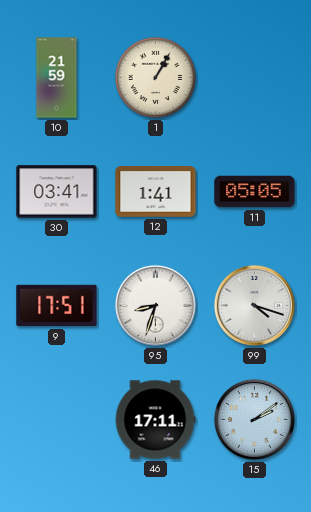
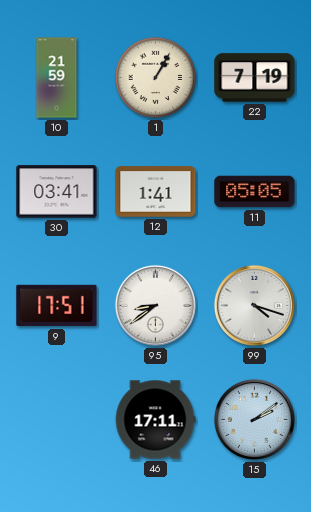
22: none -> 7:19
95: 8:33 -> 8:39
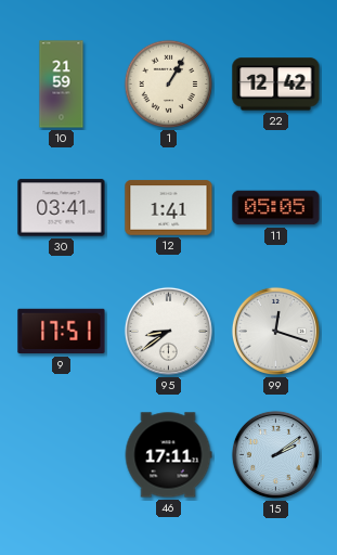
22: 7:19 -> 12:42
99: 4:18 -> 12:18
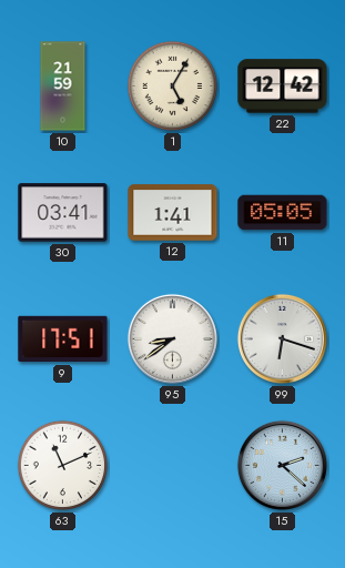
1: 1:05 -> 5:05
99: 12:18 -> 6:18
63: none -> 11:11
46: 17:11 -> none
15: 2:09 -> 2:22
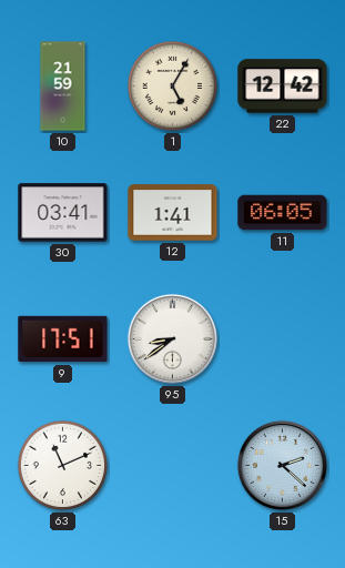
11: 05:05 -> 06:05
99: 6:18 -> none
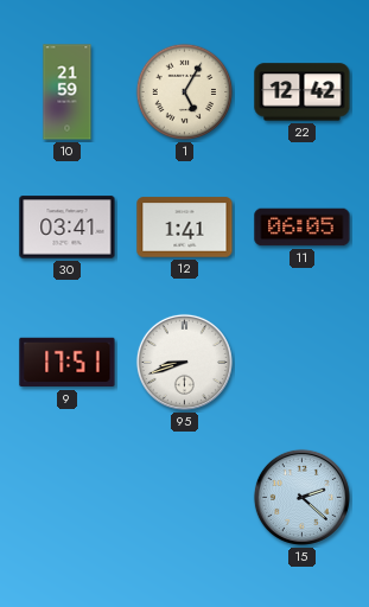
95: 8:39 -> 8:42
63: 11:11 -> none
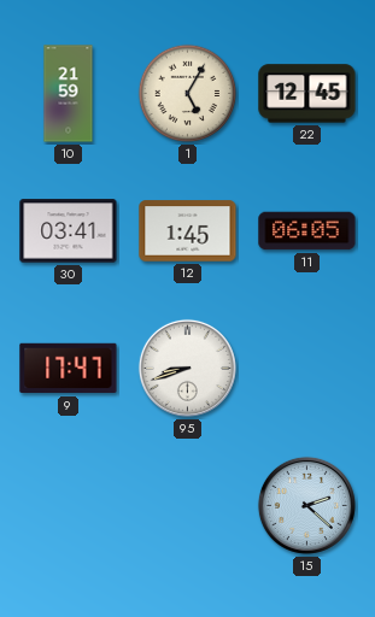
22: 12:42 -> 12:45
12: 1:41 -> 1:45
9: 17:51 -> 17:47
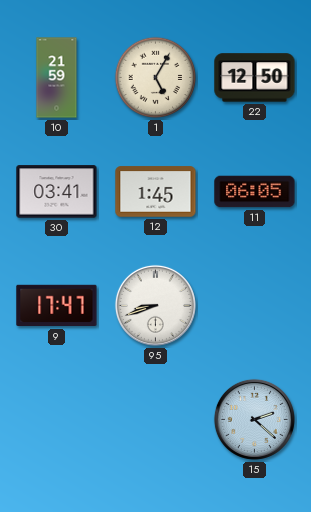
22: 12:45 -> 12:50
